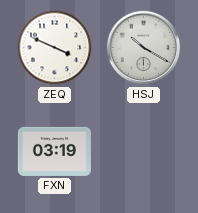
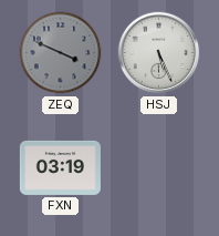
ZEQ dial: white -> grey
HSJ: 10:20 -> 5:26
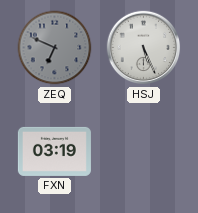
ZEQ: 3:49 -> 6:49
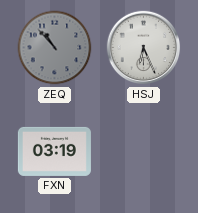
ZEQ: 6:49 -> 10:53
HSJ: 5:26 -> 6:26
